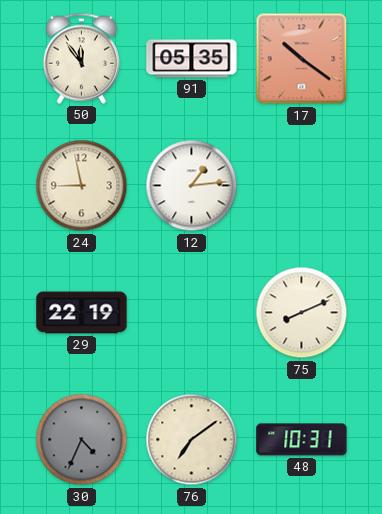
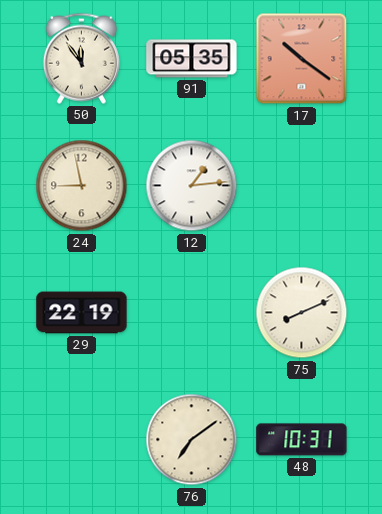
30: 4:34 -> none
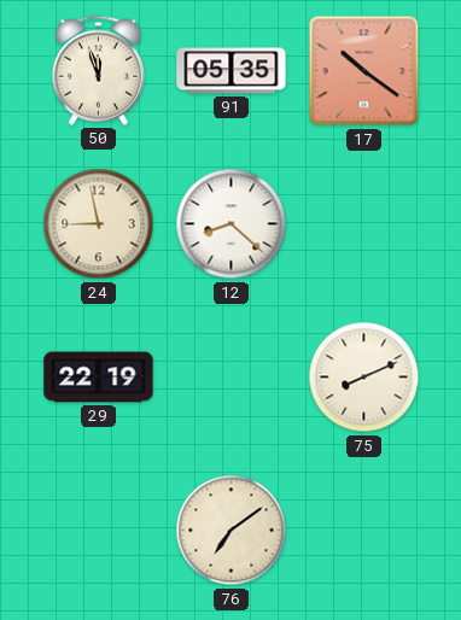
50: 11:54 -> 11:57
12: 1:14 -> 8:22
48: 10:31 -> none
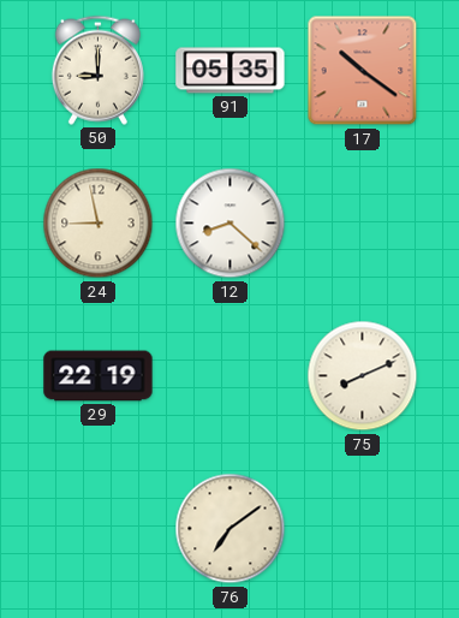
50: 11:57 -> 9:00
